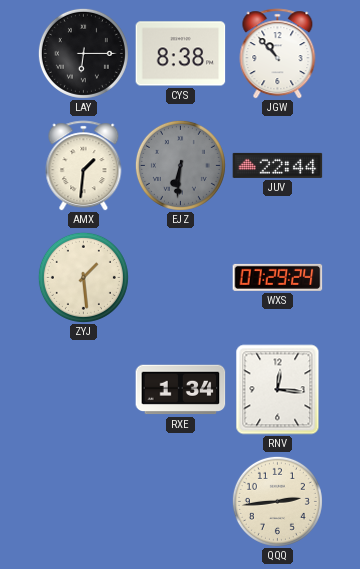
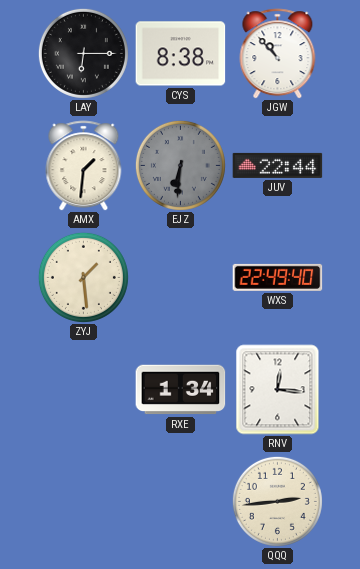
WXS: 07:29 -> 22:49
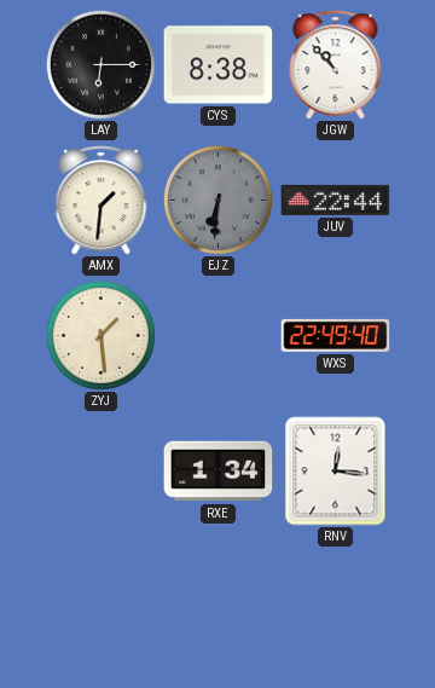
QQQ: 2:44 -> none
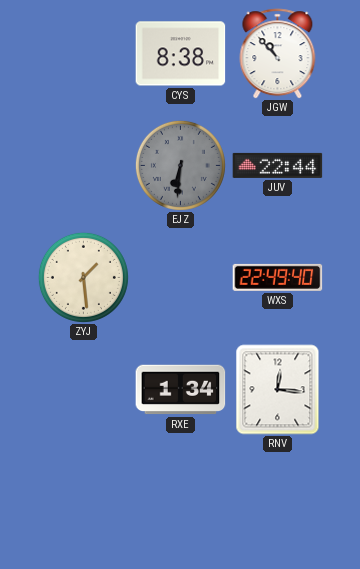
LAY: 6:15 -> none
AMX: 1:31 -> none
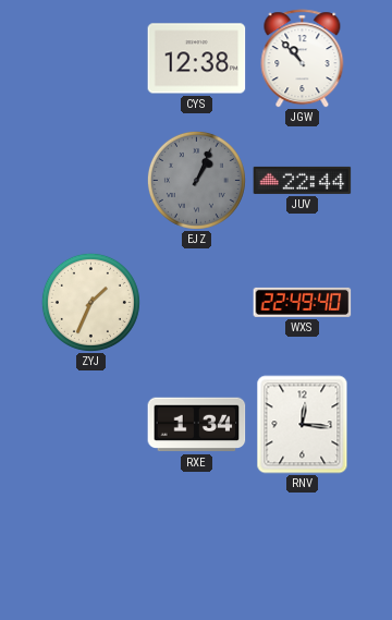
CYS: 8:38 -> 12:38
EJZ: 6:31 -> 1:04
ZYJ: 1:29 -> 1:34
